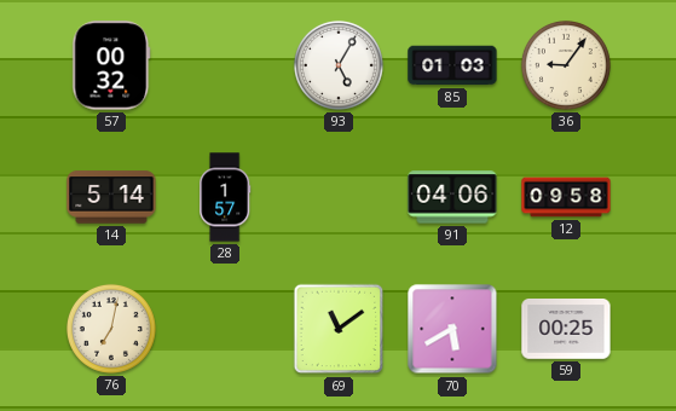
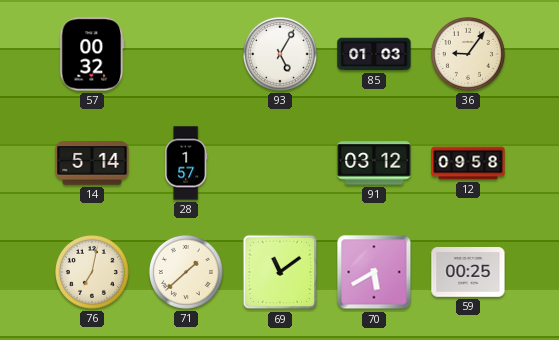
91: 04:06 -> 03:12
71: none -> 1:38
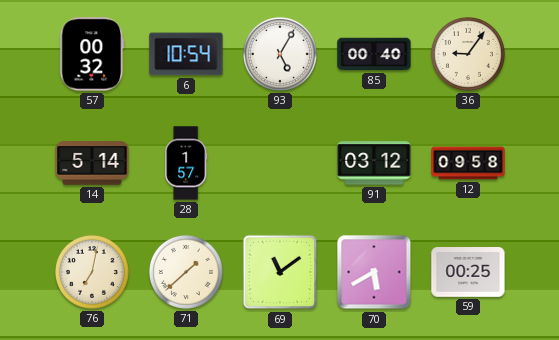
6: none -> 10:54
85: 01:03 -> 00:40
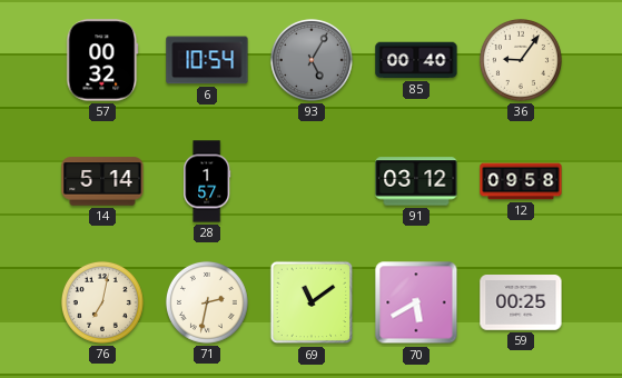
93 dial: white -> grey
71: 1:38 -> 2:32
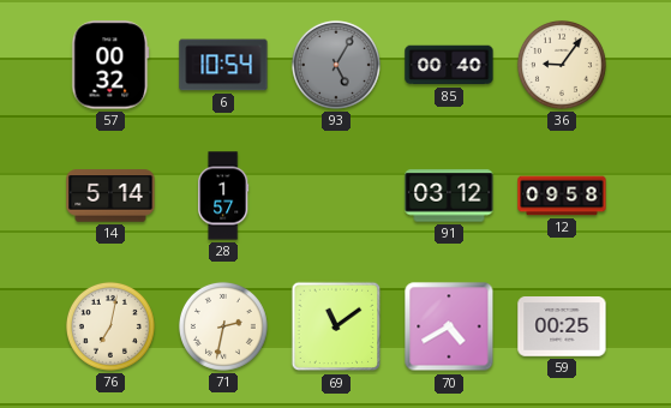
70: 5:40 -> 4:40
